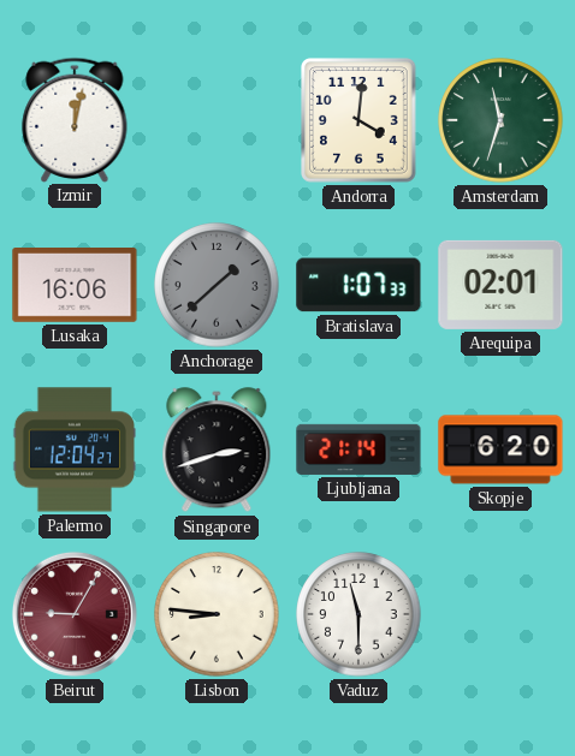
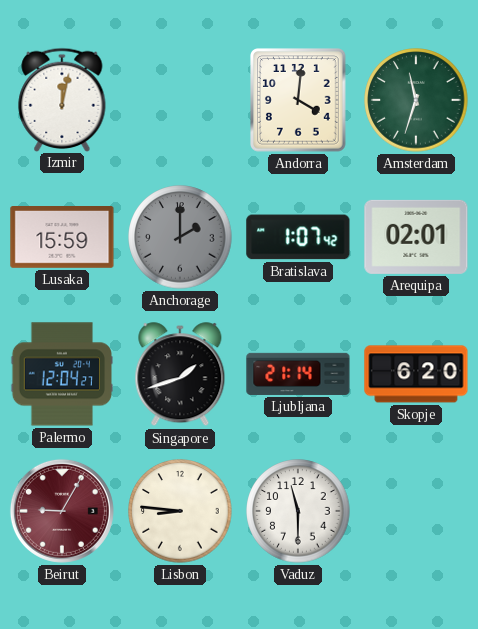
Lusaka: 16:06 -> 15:59
Anchorage: 1:38 -> 2:00
Bratislava: 1:07:33 -> 1:07:42
Singapore: 2:42 -> 1:42
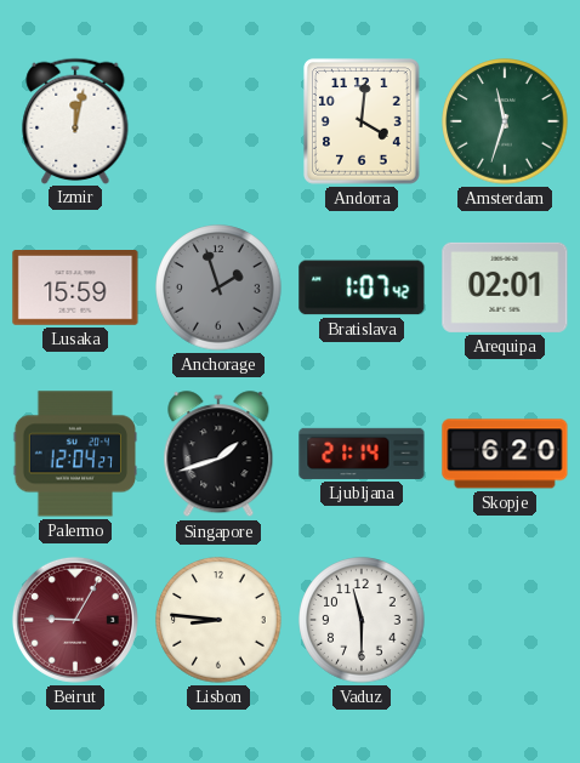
Anchorage: 2:00 -> 1:57
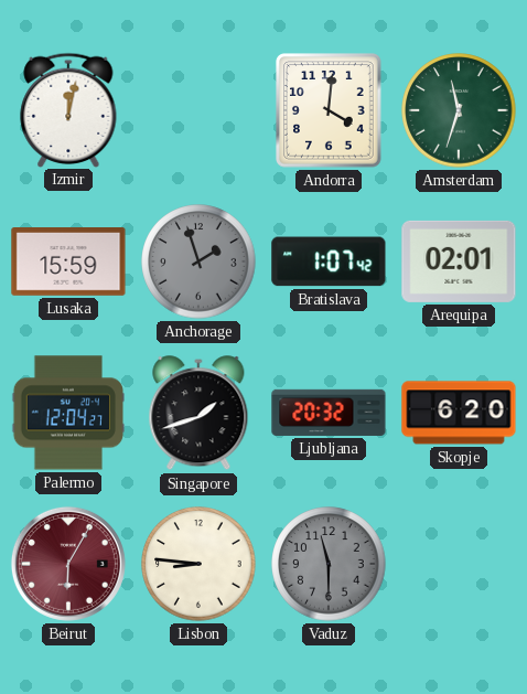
Ljubljana: 21:14 -> 20:32
Beirut: 9:05 -> 6:05
Vaduz dial: white -> grey
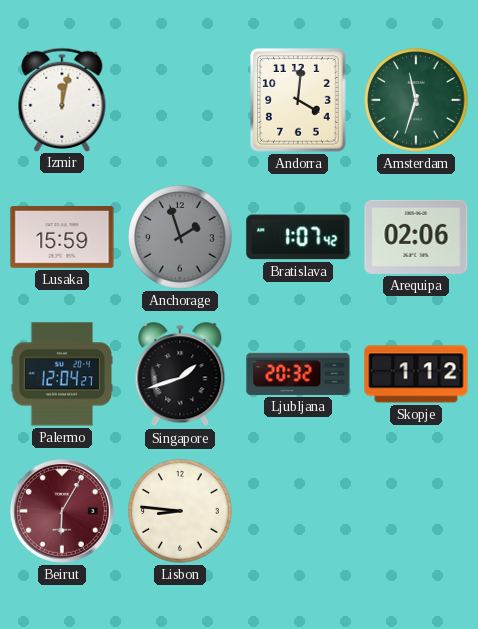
Arequipa: 02:01 -> 02:06
Skopje: 6:20 -> 1:12
Vaduz: 11:30 -> none
